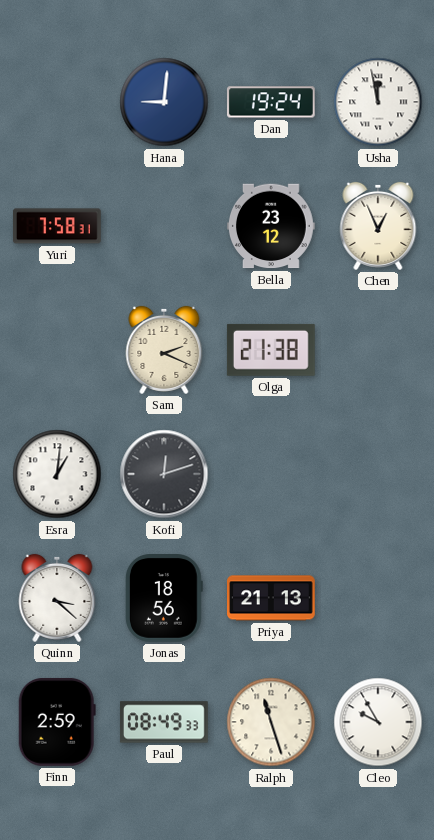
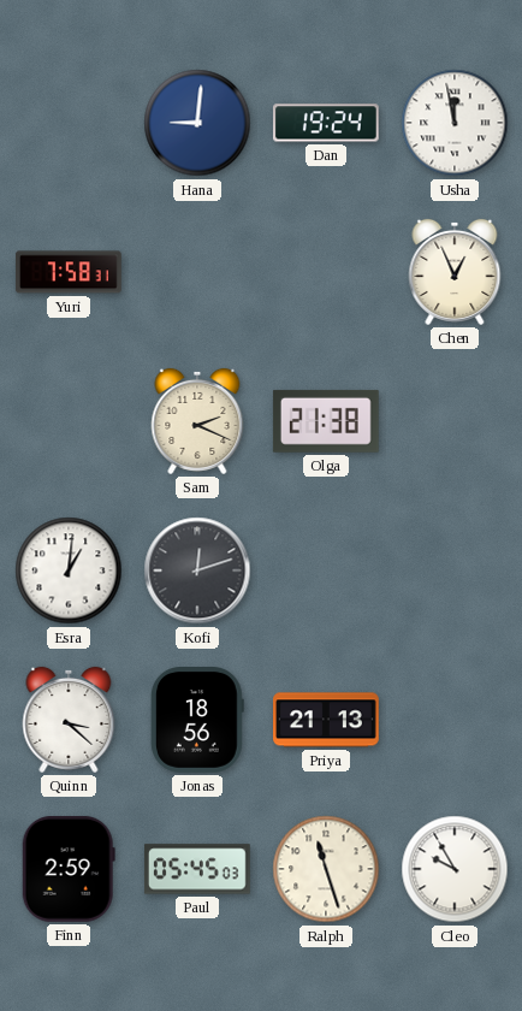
Bella: 23:12 -> none
Paul: 08:49 -> 05:45
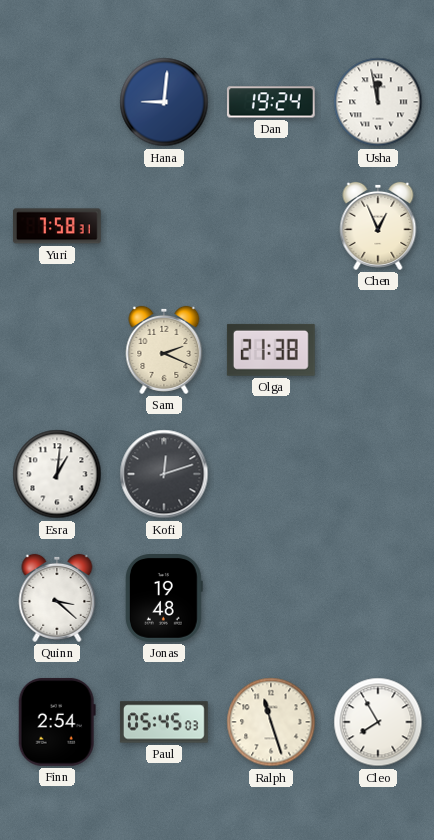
Jonas: 18:56 -> 19:48
Priya: 21:13 -> none
Finn: 2:59 -> 2:54
Cleo: 9:55 -> 7:55
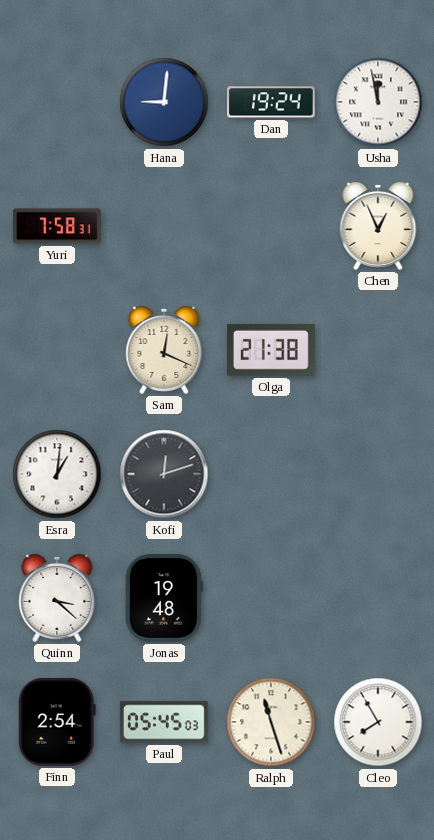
Sam: 2:19 -> 12:19
